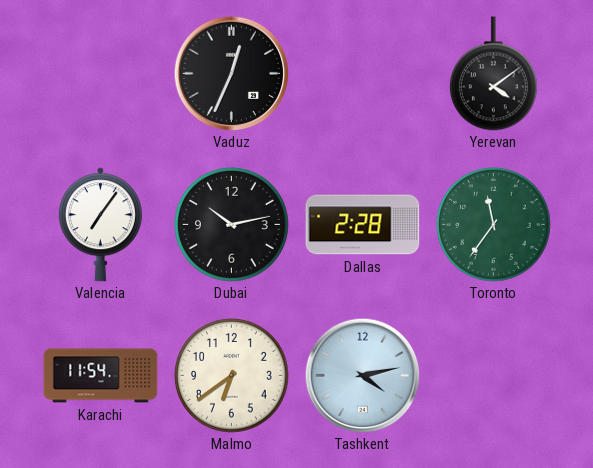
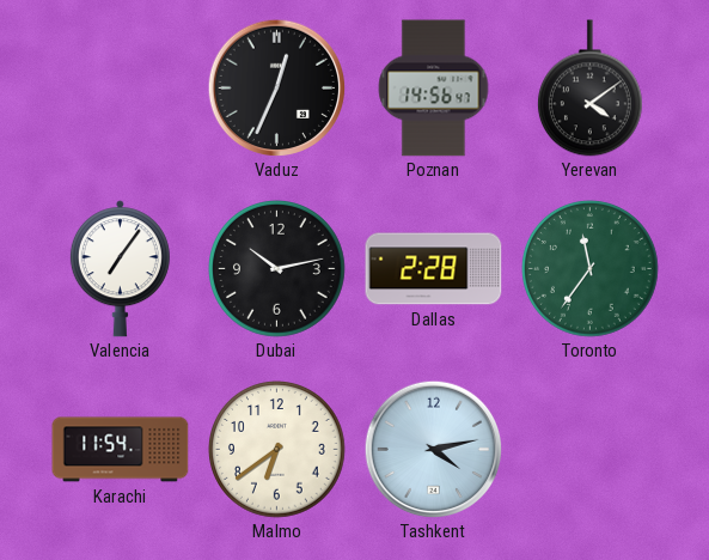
Poznan: none -> 14:56
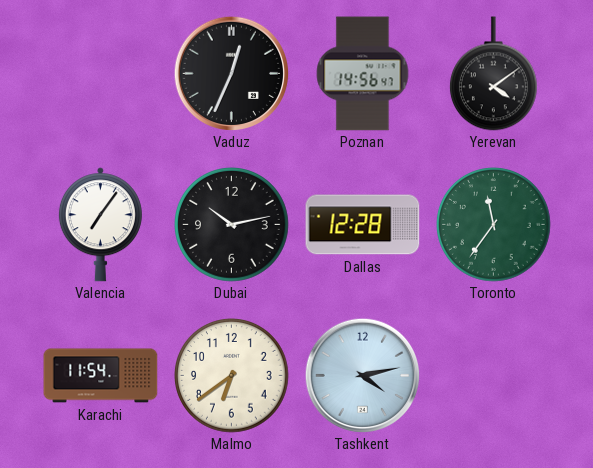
Dallas: 2:28 -> 12:28
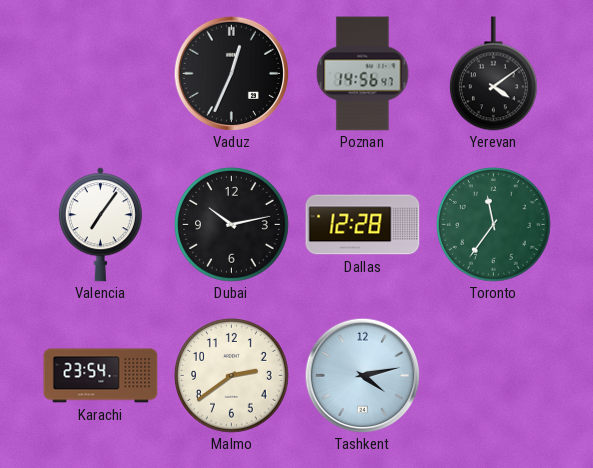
Karachi: 11:54 -> 23:54
Malmo: 6:39 -> 2:39
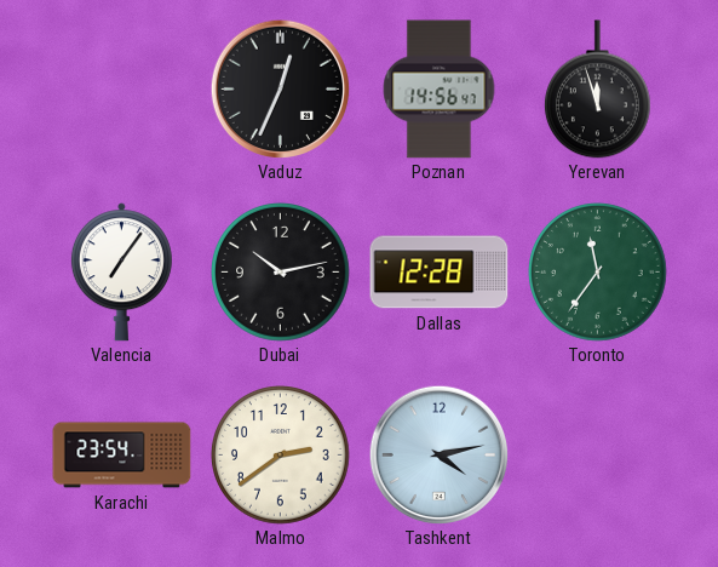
Yerevan: 4:09 -> 11:57
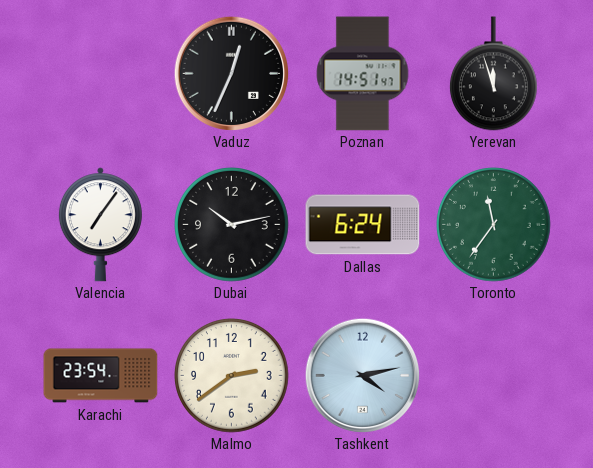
Poznan: 14:56 -> 14:51
Dallas: 12:28 -> 6:24
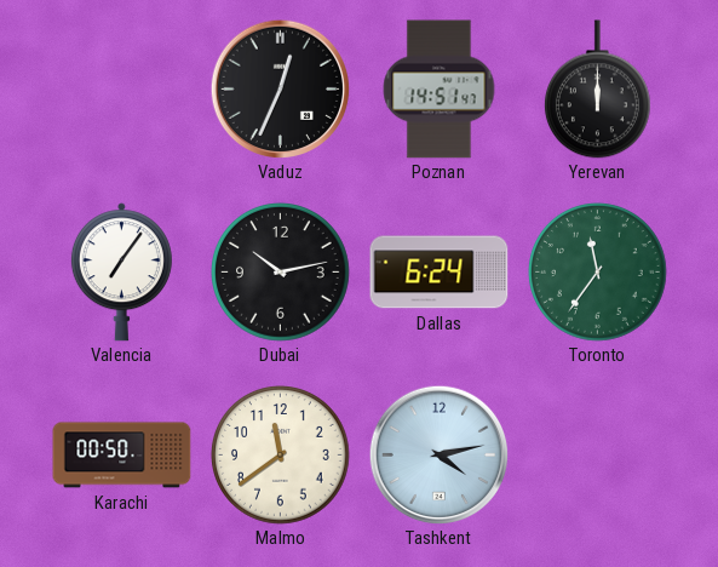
Yerevan: 11:57 -> 12:00
Karachi: 23:54 -> 00:50
Malmo: 2:39 -> 11:39
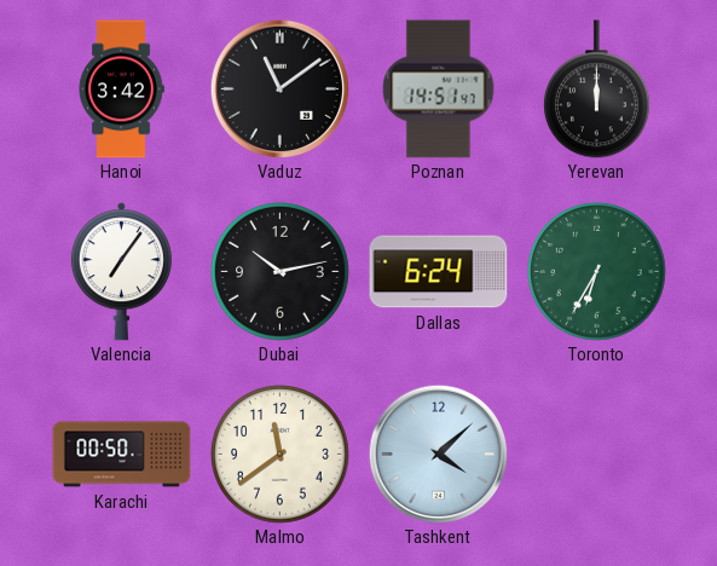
Hanoi: none -> 3:42
Vaduz: 12:34 -> 11:09
Toronto: 11:36 -> 6:35
Tashkent: 4:13 -> 4:08
